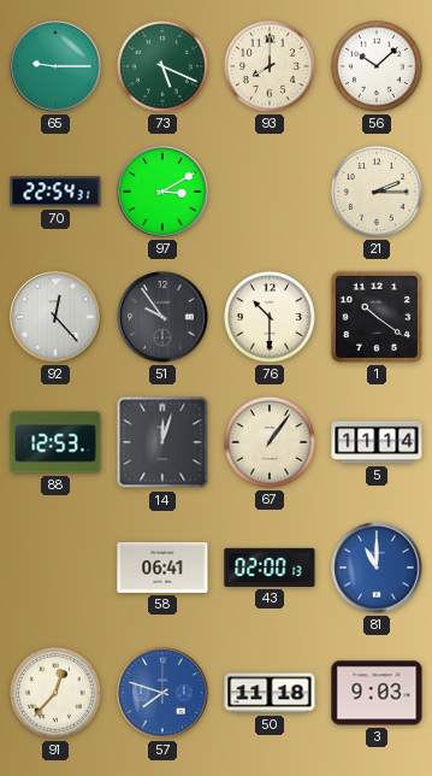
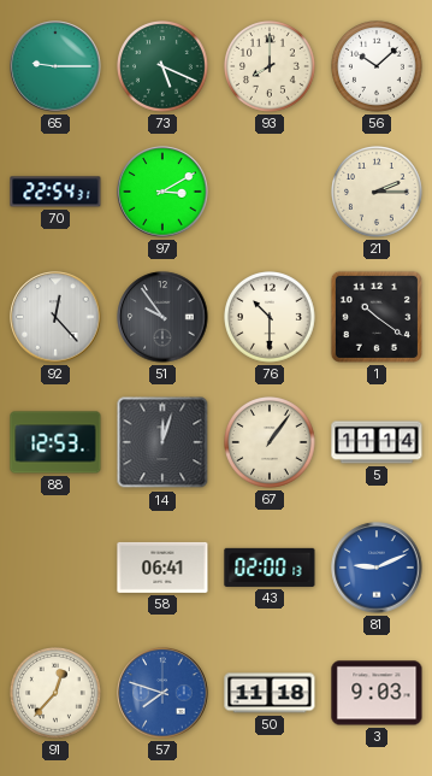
81: 11:00 -> 9:11
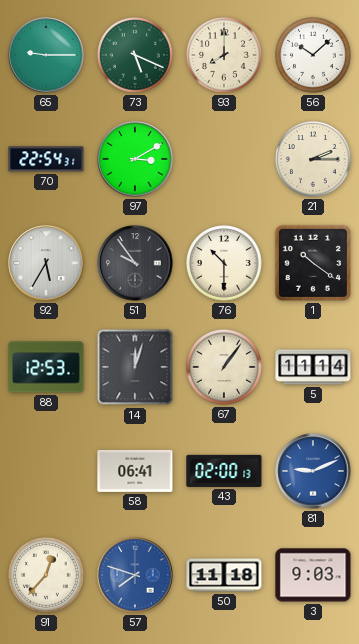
92: 12:23 -> 5:35
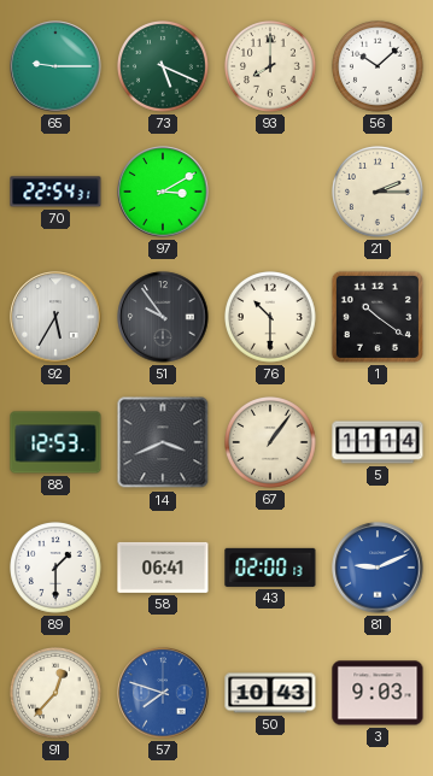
14: 12:03 -> 3:41
89: none -> 1:30
50: 11:18 -> 10:43
